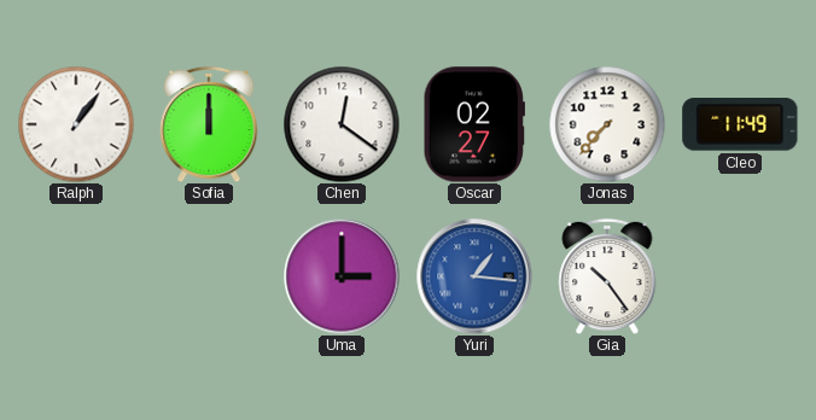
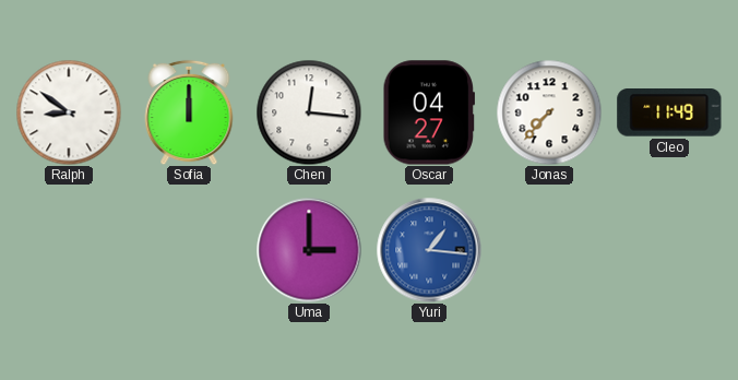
Ralph: 1:06 -> 8:51
Chen: 12:21 -> 12:16
Oscar: 02:27 -> 04:27
Gia: 10:24 -> none
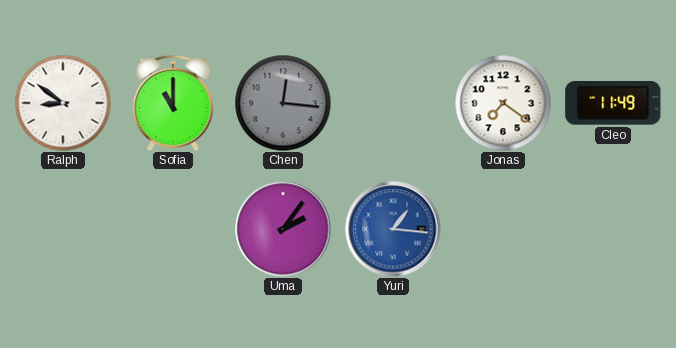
Sofia: 12:00 -> 11:00
Chen dial: white -> grey
Oscar: 04:27 -> none
Jonas: 7:37 -> 7:21
Uma: 3:00 -> 2:06
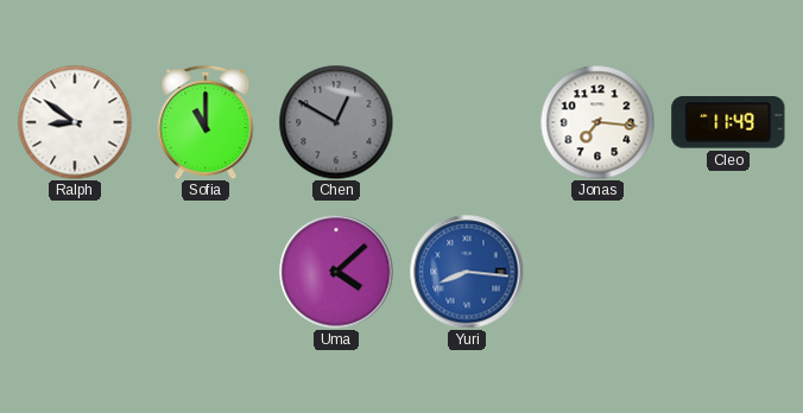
Chen: 12:16 -> 12:50
Jonas: 7:21 -> 7:16
Uma: 2:06 -> 4:08
Yuri: 1:16 -> 8:16
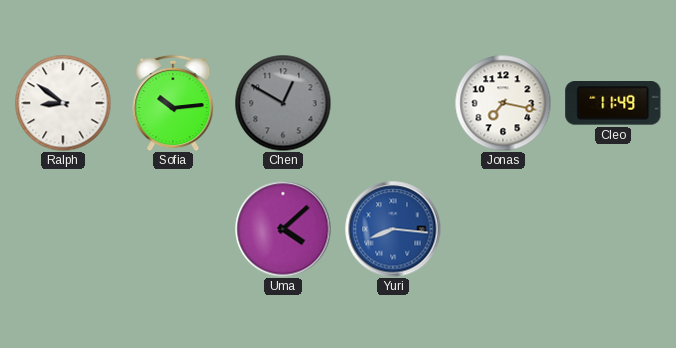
Sofia: 11:00 -> 10:14
Jonas: 7:16 -> 7:17
